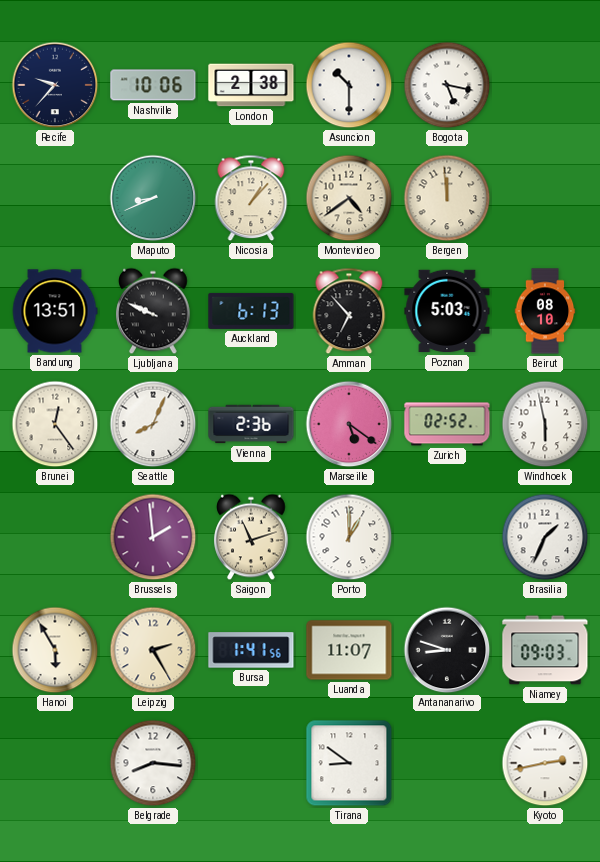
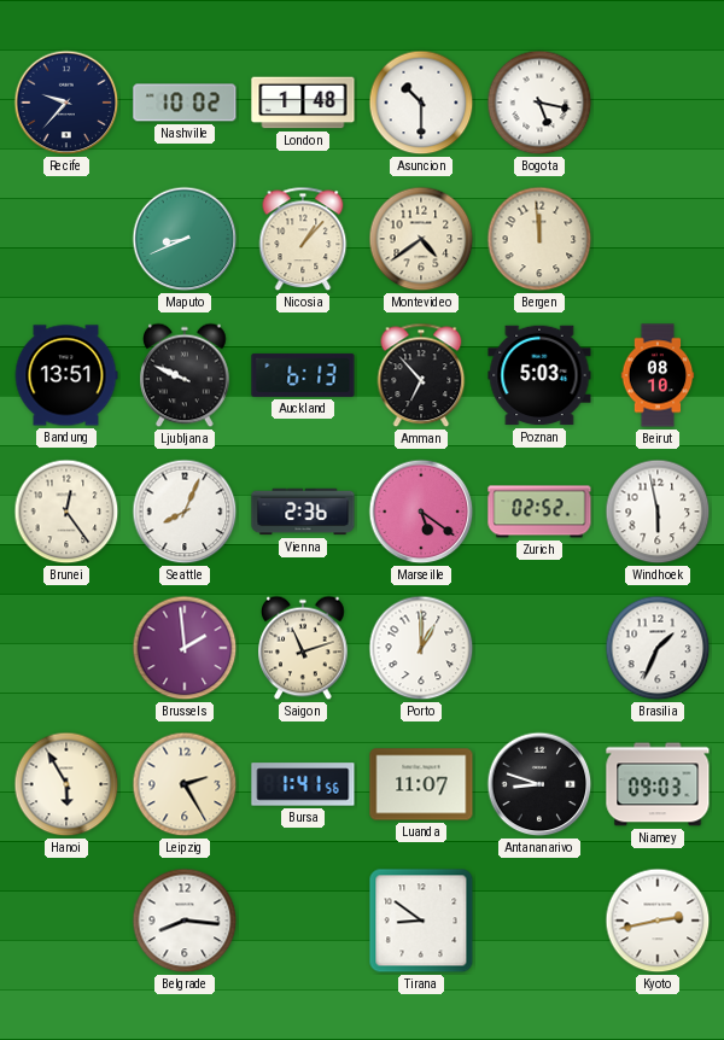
Nashville: 10:06 -> 10:02
London: 2:38 -> 1:48
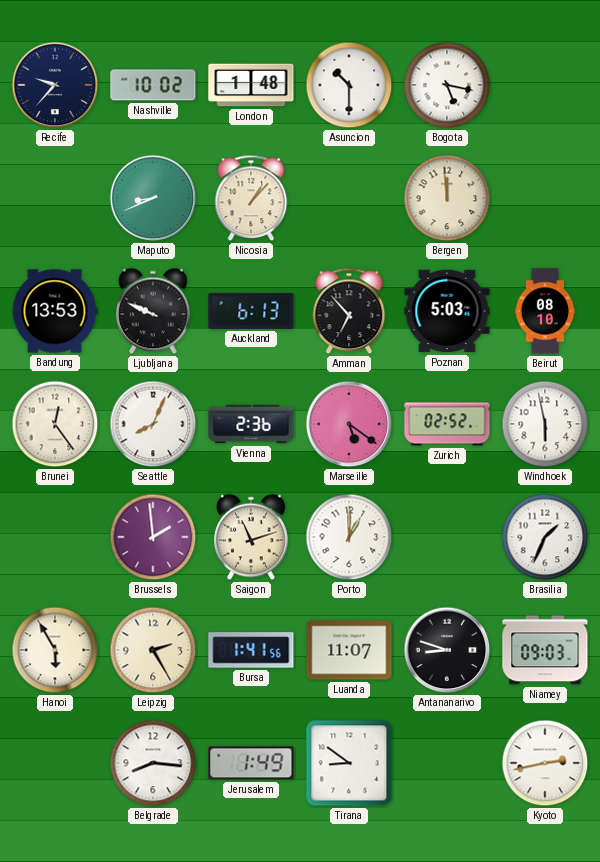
Montevideo: 4:39 -> none
Bandung: 13:51 -> 13:53
Jerusalem: none -> 1:49
